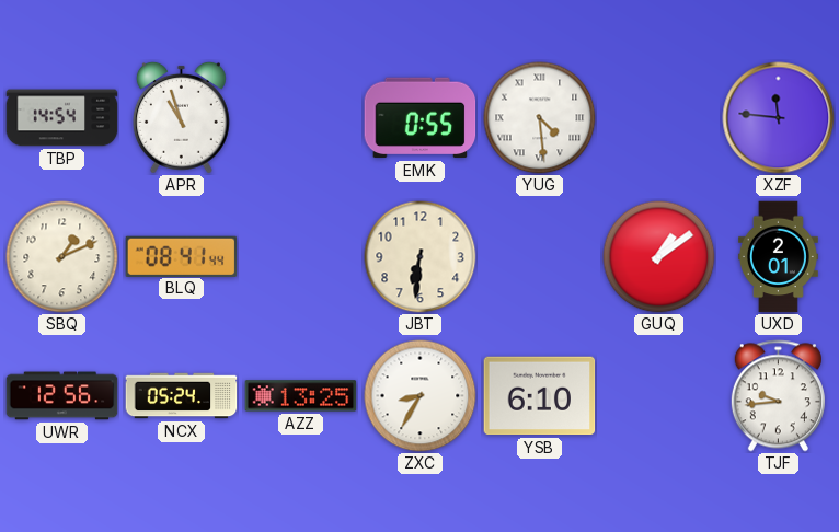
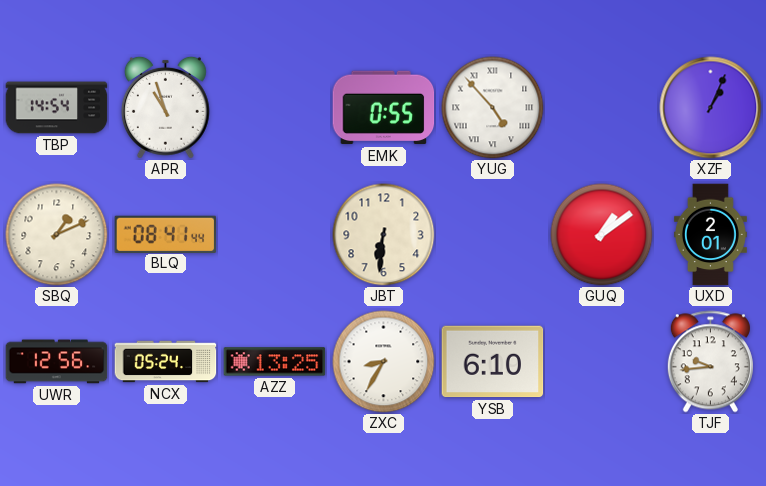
YUG: 4:29 -> 4:53
XZF: 11:46 -> 1:04
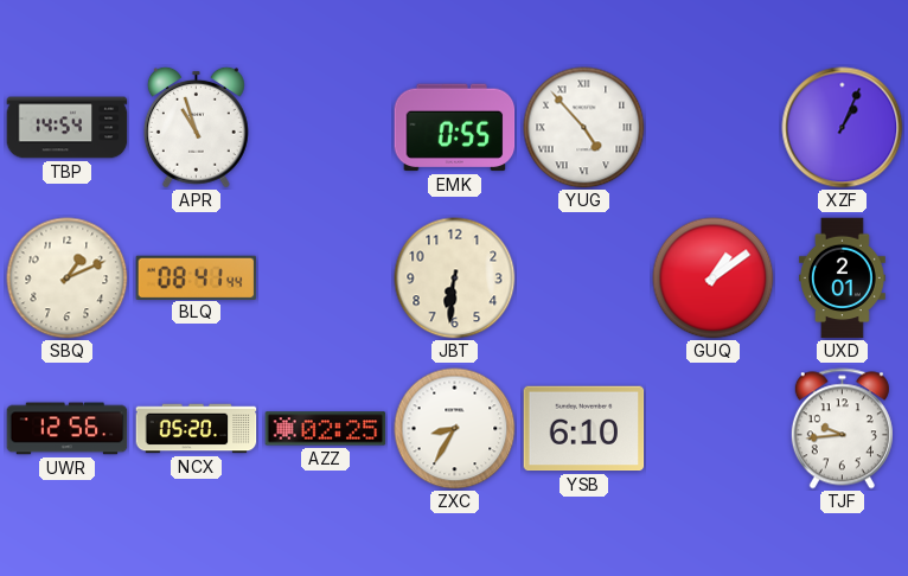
NCX: 05:24 -> 05:20
AZZ: 13:25 -> 02:25
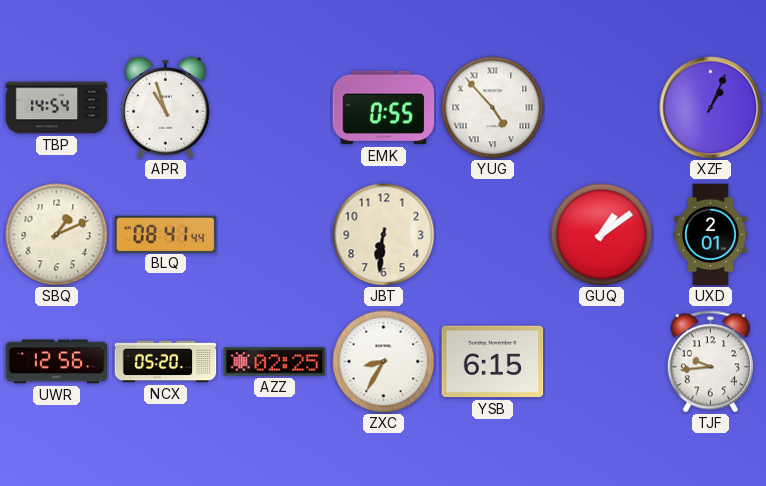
YSB: 6:10 -> 6:15
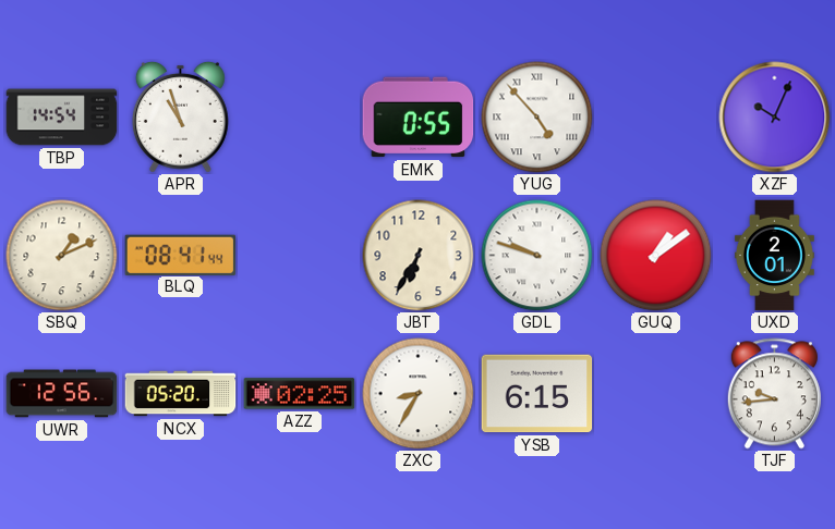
XZF: 1:04 -> 10:04
JBT: 6:31 -> 6:35
GDL: none -> 9:48
